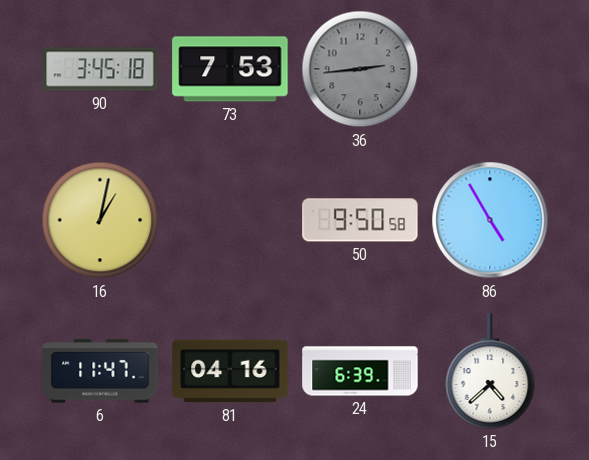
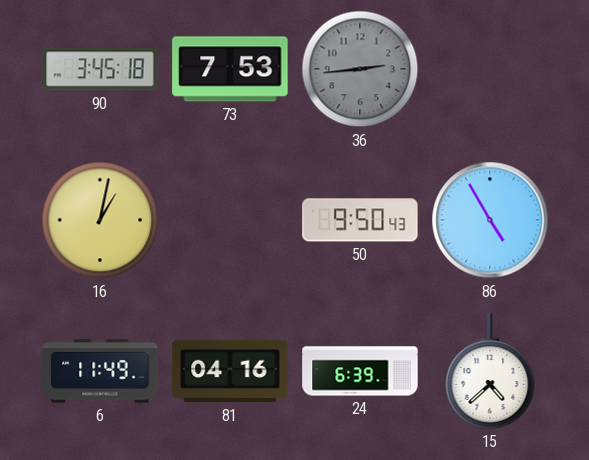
50: 9:50:58 -> 9:50:43
6: 11:47 -> 11:49
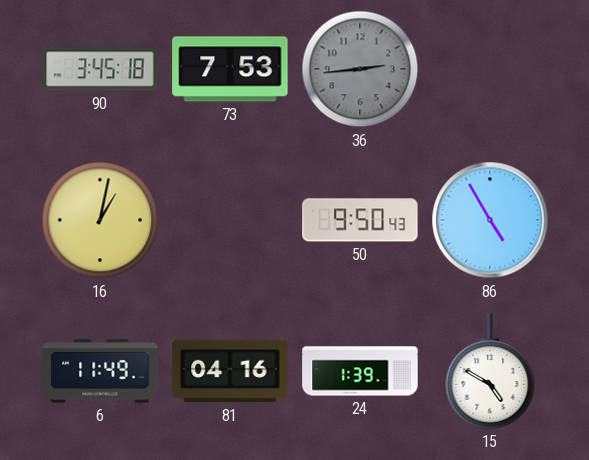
24: 6:39 -> 1:39
15: 4:38 -> 4:50
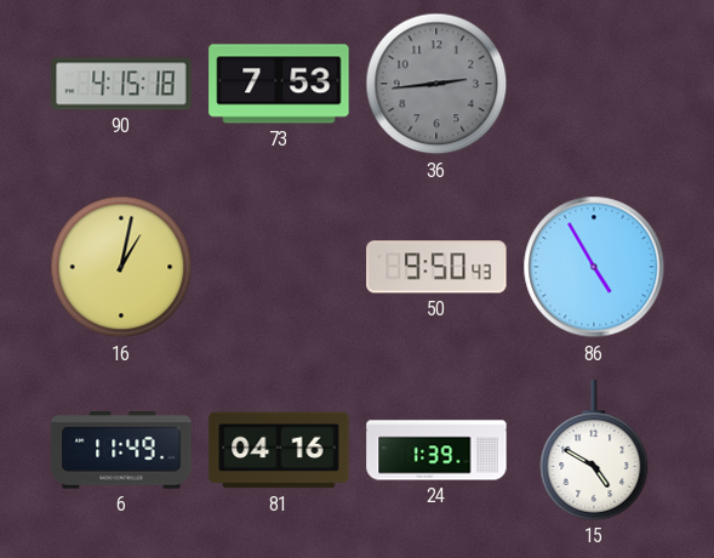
90: 3:45 -> 4:15
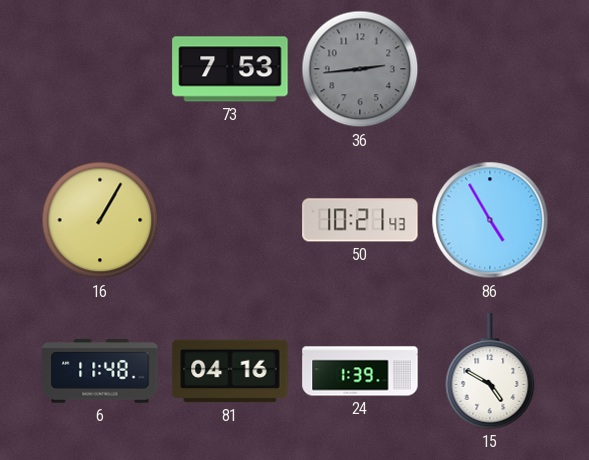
90: 4:15 -> none
16: 1:02 -> 1:05
50: 9:50 -> 10:21
6: 11:49 -> 11:48
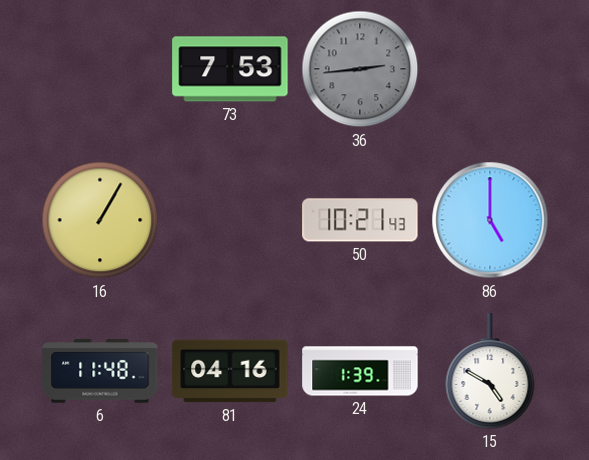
86: 4:55 -> 5:00
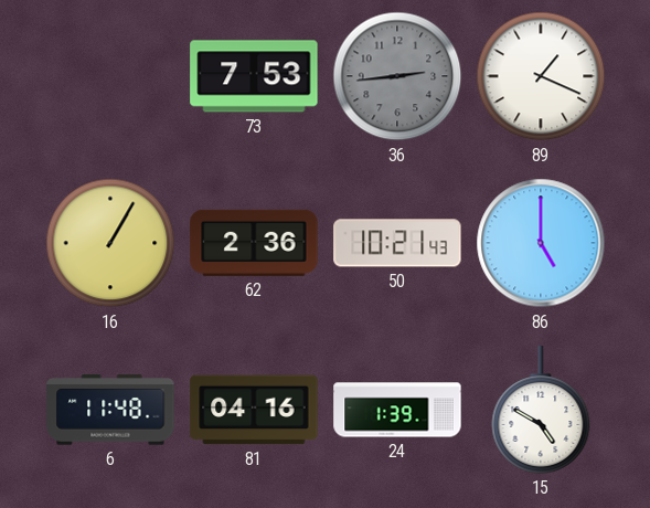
89: none -> 1:19
62: none -> 2:36
